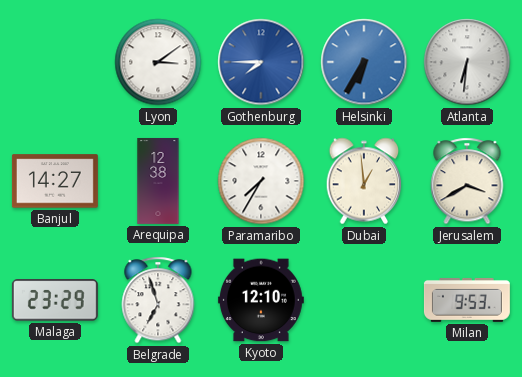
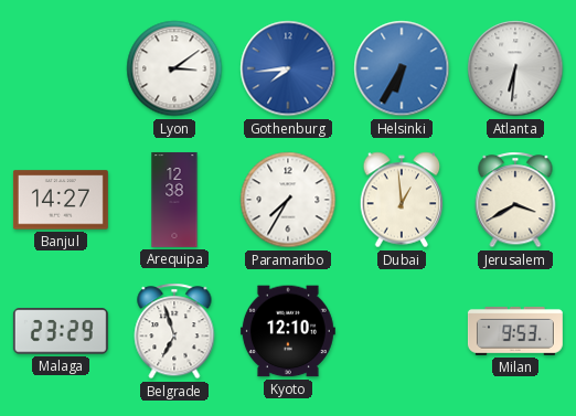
Gothenburg: 7:45 -> 7:44
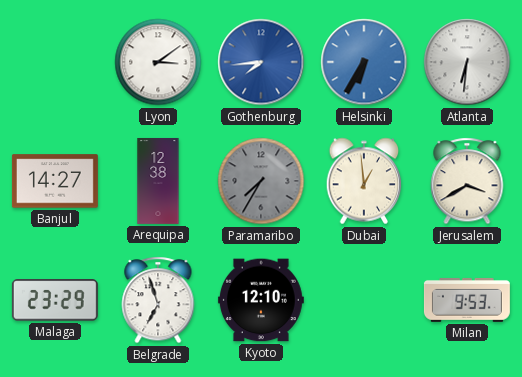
Paramaribo dial: white -> grey
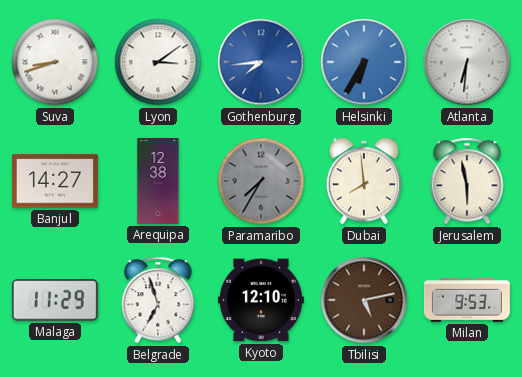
Suva: none -> 8:42
Dubai: 12:59 -> 7:59
Jerusalem: 3:40 -> 5:58
Malaga: 23:29 -> 11:29
Tbilisi: none -> 5:13
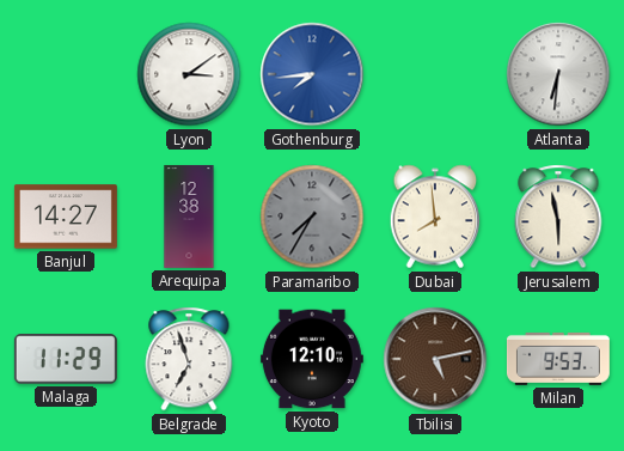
Suva: 8:42 -> none
Helsinki: 6:35 -> none
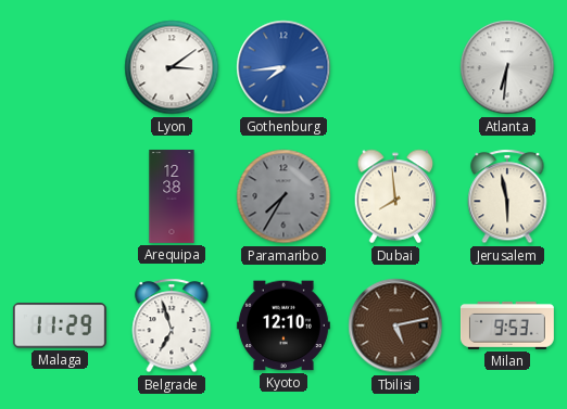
Banjul: 14:27 -> none
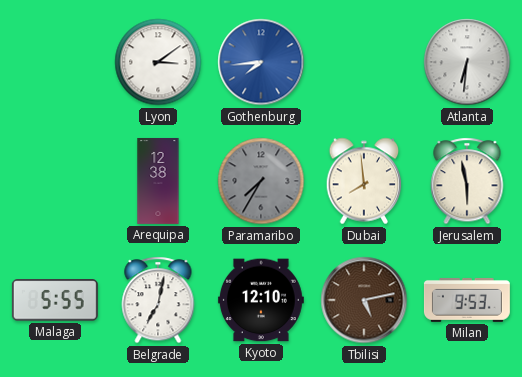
Malaga: 11:29 -> 5:55
Belgrade: 6:57 -> 7:02
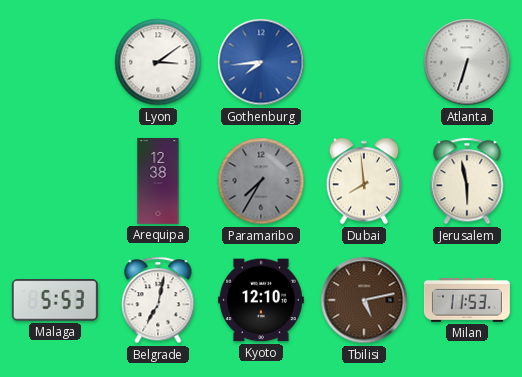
Atlanta: 6:31 -> 6:33
Malaga: 5:55 -> 5:53
Milan: 9:53 -> 11:53
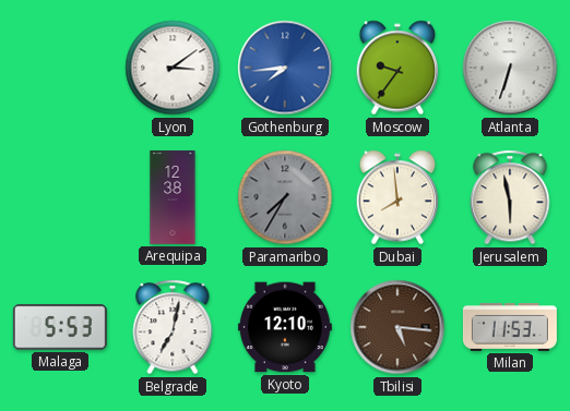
Moscow: none -> 9:36
Tbilisi: 5:13 -> 5:16
